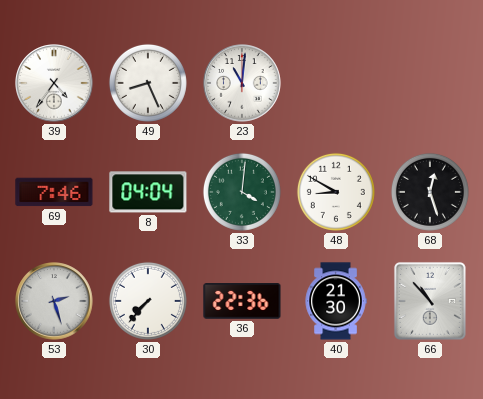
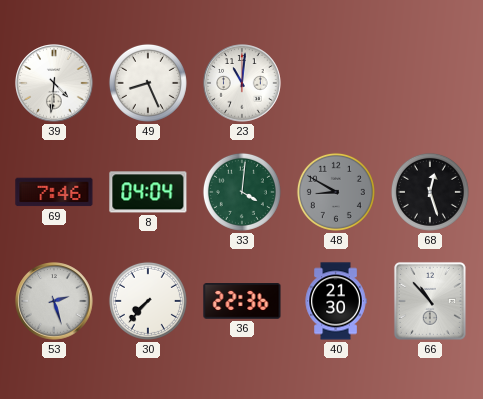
39: 4:36 -> 4:31
48 dial: white -> grey
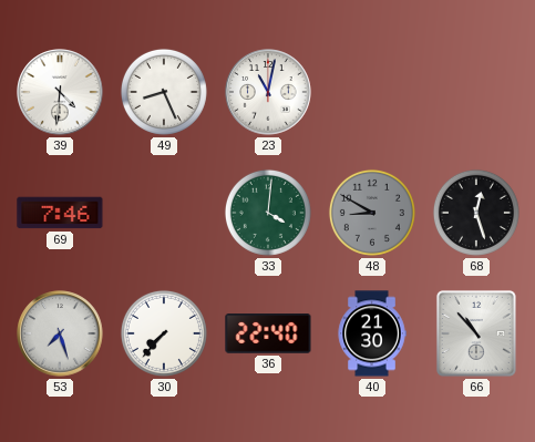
23: 11:01 -> 11:02
8: 04:04 -> none
53: 2:27 -> 7:27
36: 22:36 -> 22:40
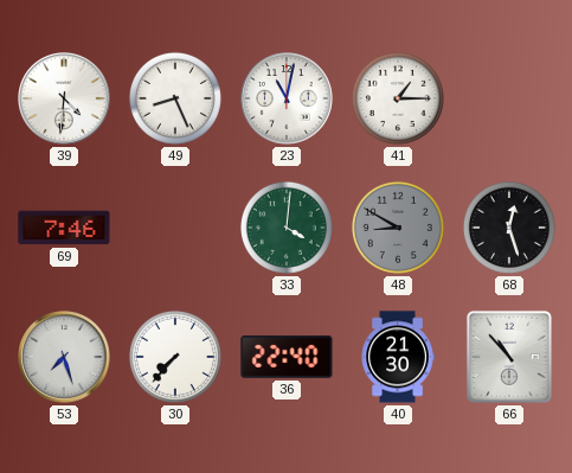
41: none -> 1:15
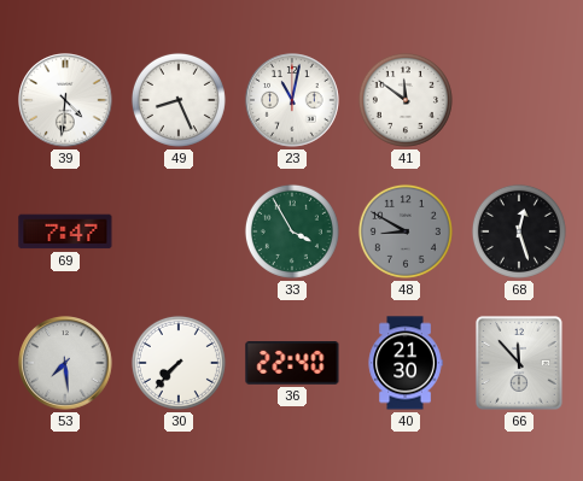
41: 1:15 -> 11:51
69: 7:46 -> 7:47
33: 4:01 -> 3:55
53: 7:27 -> 7:29
66: 10:53 -> 11:53
